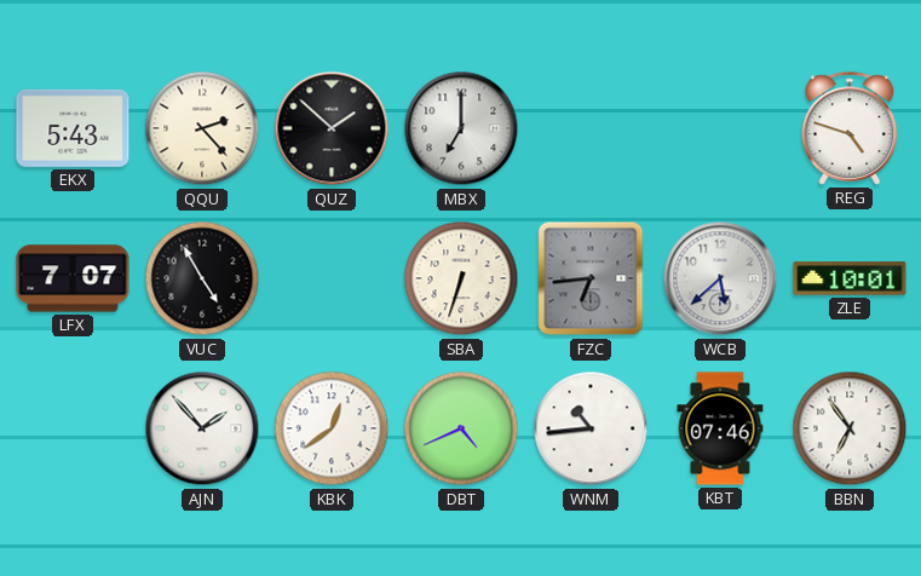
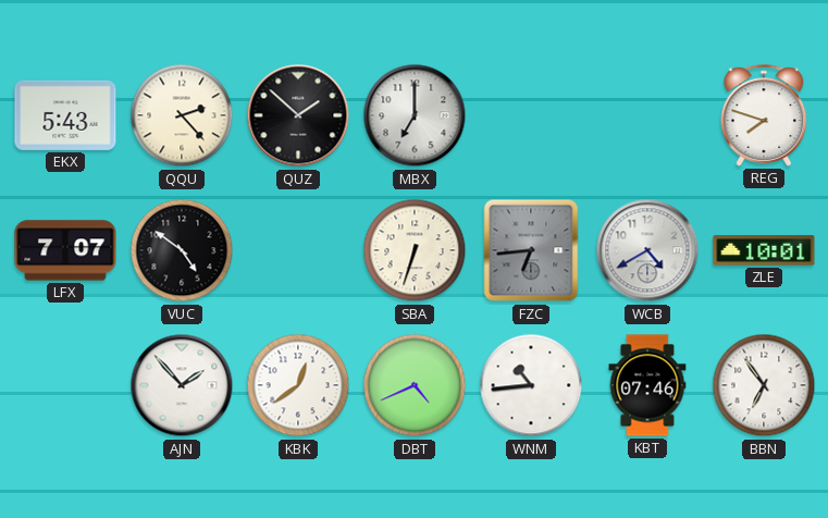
REG: 4:48 -> 7:48
VUC: 4:55 -> 4:51
WCB: 5:38 -> 4:40
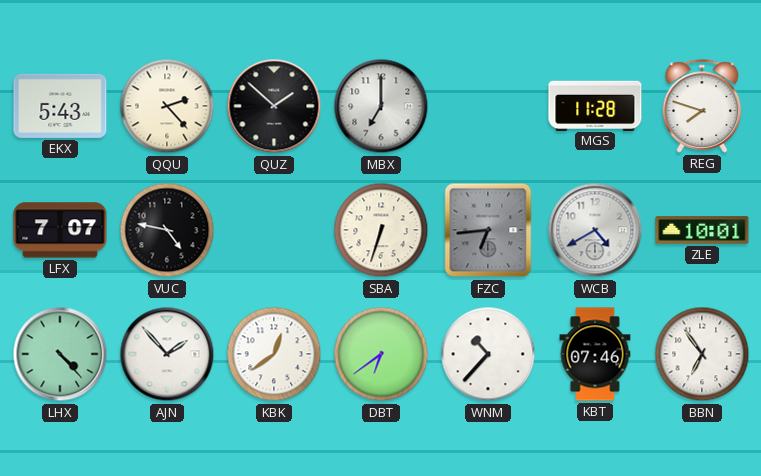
MGS: none -> 11:28
VUC: 4:51 -> 4:47
LHX: none -> 4:23
DBT: 4:41 -> 6:39
WNM: 10:44 -> 10:37
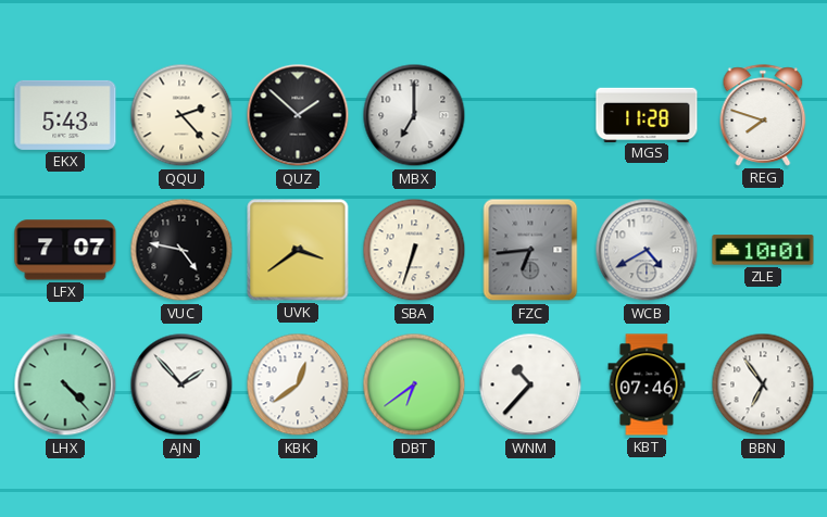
UVK: none -> 3:39
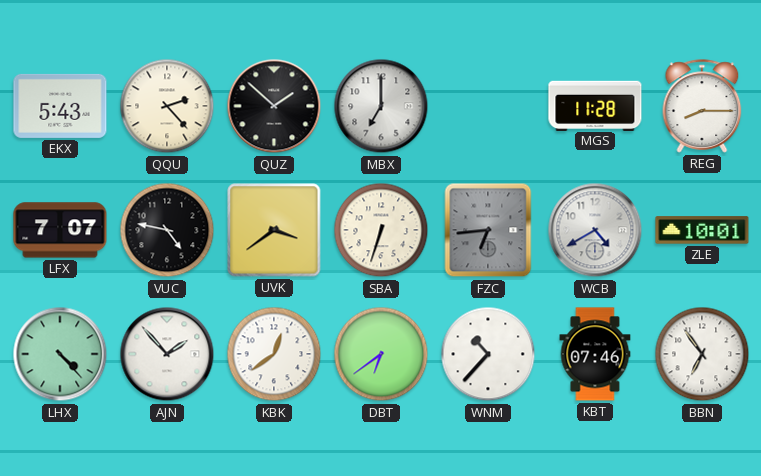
REG: 7:48 -> 8:15
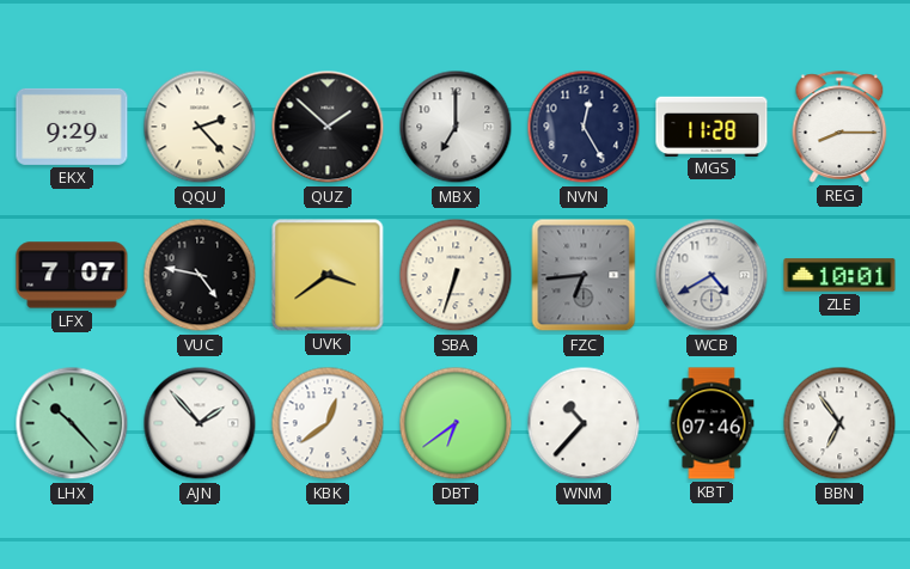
EKX: 5:43 -> 9:29
NVN: none -> 12:25
LHX: 4:23 -> 10:23
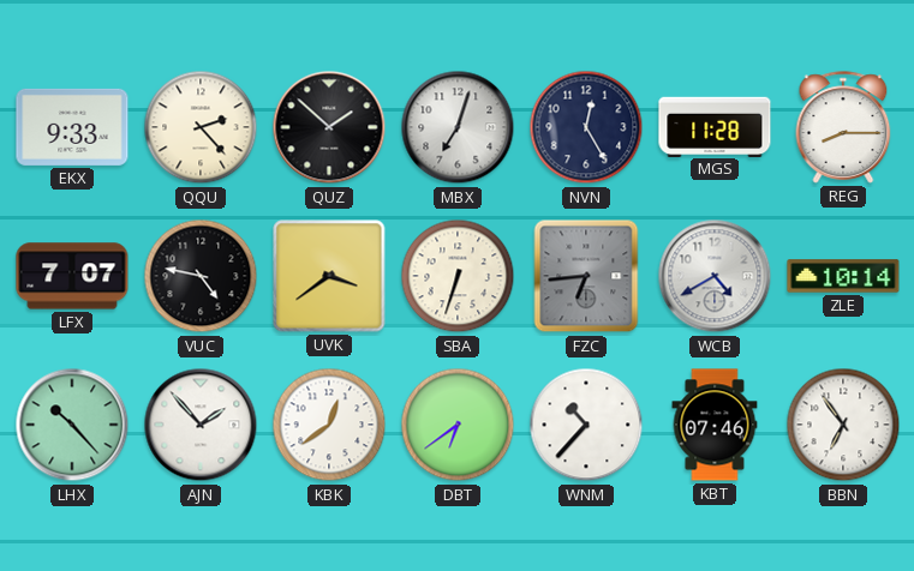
EKX: 9:29 -> 9:33
MBX: 7:00 -> 7:03
ZLE: 10:01 -> 10:14
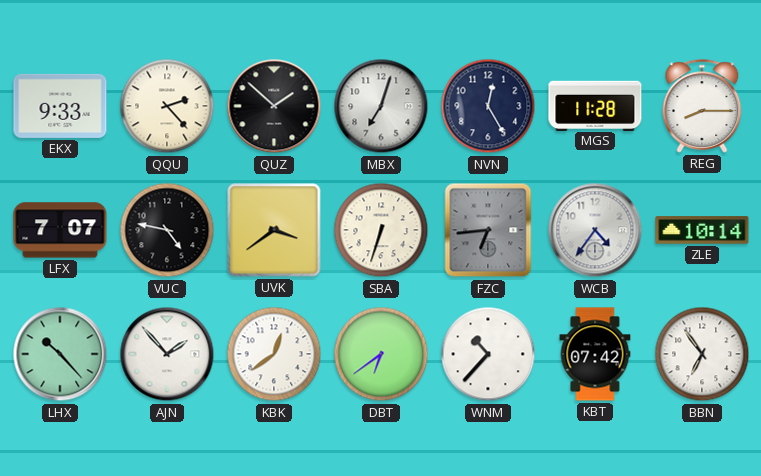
WCB: 4:40 -> 4:36
KBT: 07:46 -> 07:42
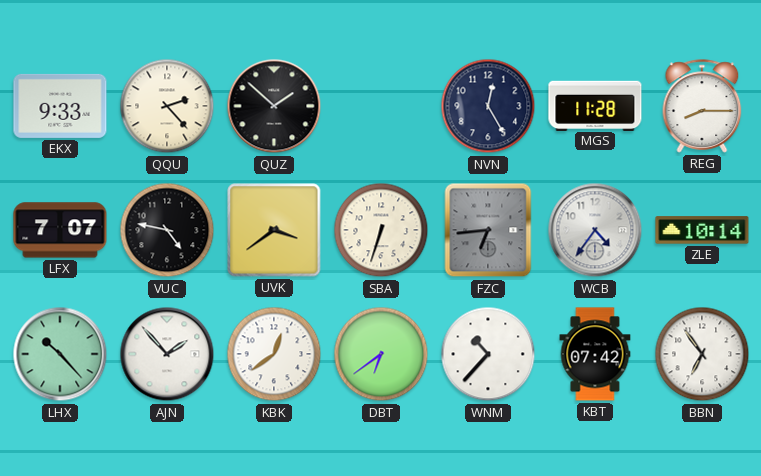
MBX: 7:03 -> none
